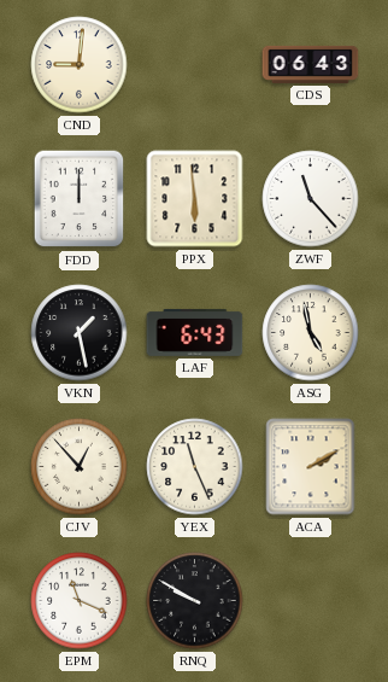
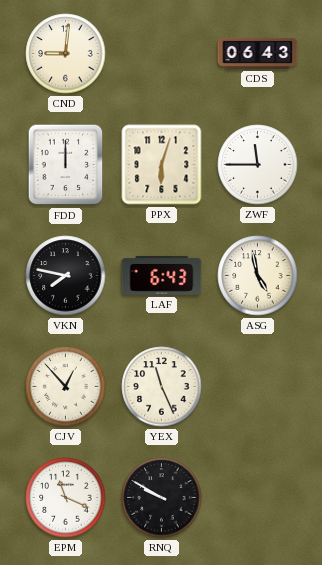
PPX: 5:59 -> 6:03
ZWF: 11:23 -> 11:45
VKN: 1:28 -> 7:47
ACA: 2:10 -> none
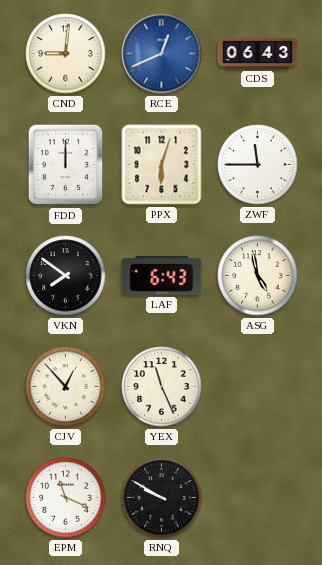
RCE: none -> 12:41
VKN: 7:47 -> 7:51
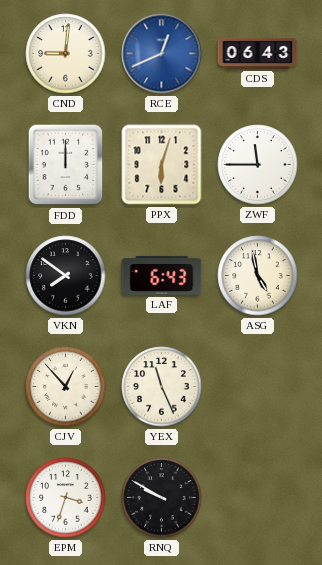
EPM: 11:19 -> 3:33
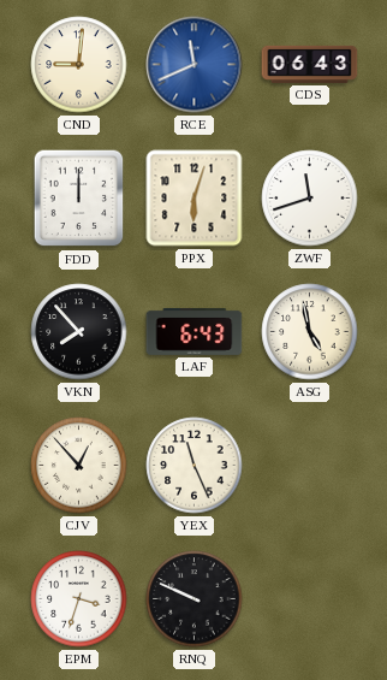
RCE: 12:41 -> 11:41
ZWF: 11:45 -> 11:42
VKN: 7:51 -> 7:53
RNQ: 9:50 -> 9:49
